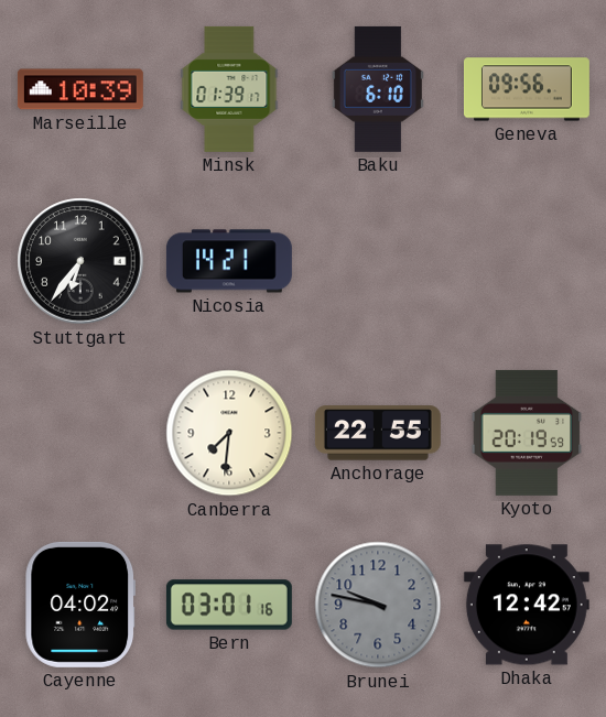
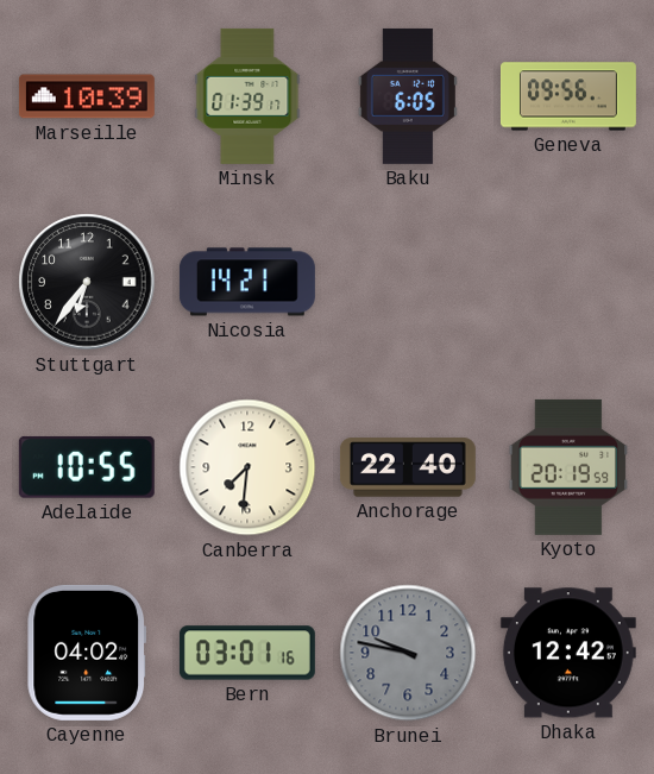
Baku: 6:10 -> 6:05
Adelaide: none -> 10:55
Anchorage: 22:55 -> 22:40
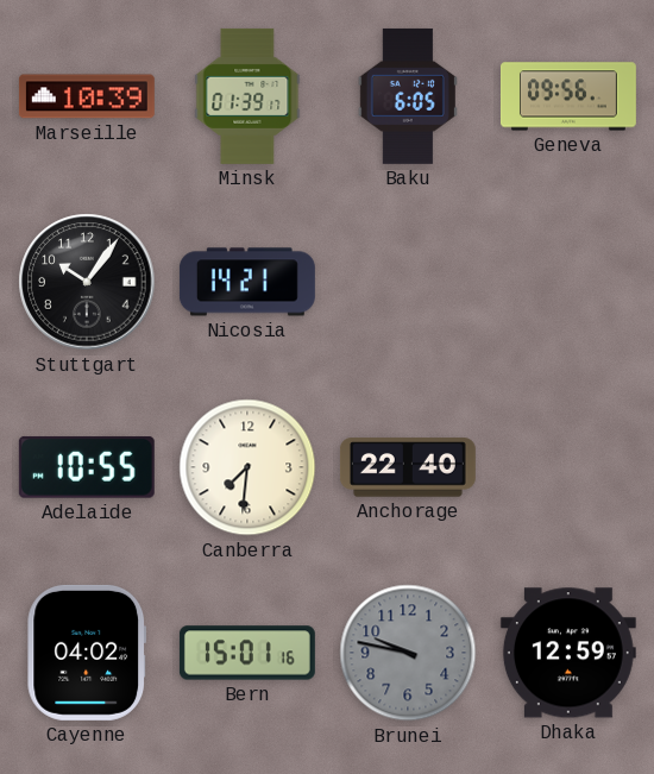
Stuttgart: 6:36 -> 10:06
Kyoto: 20:19 -> none
Bern: 03:01 -> 15:01
Dhaka: 12:42 -> 12:59
